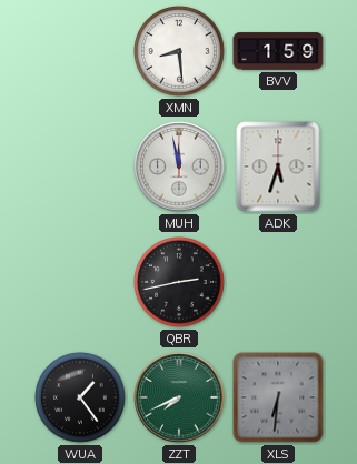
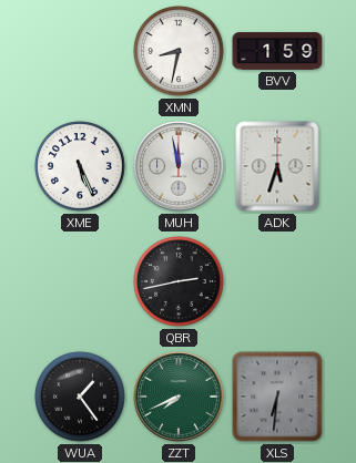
XMN: 8:29 -> 8:32
XME: none -> 5:26
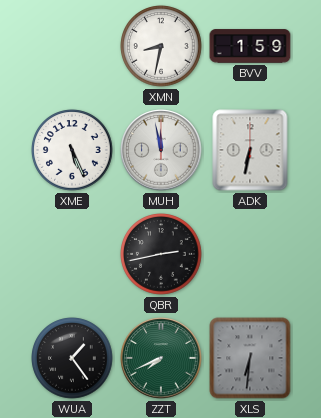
ADK: 5:33 -> 6:32
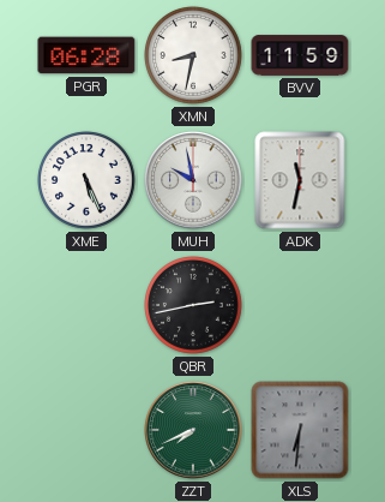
PGR: none -> 06:28
BVV: 1:59 -> 11:59
MUH: 11:58 -> 9:58
ADK: 6:32 -> 11:32
WUA: 1:24 -> none
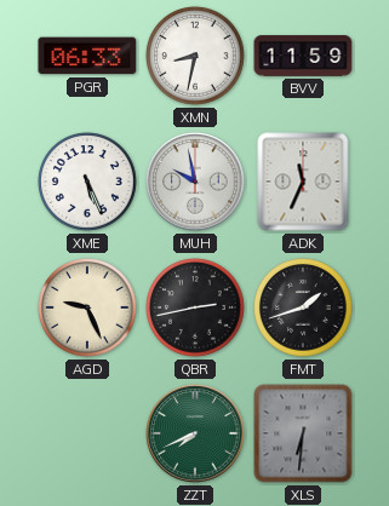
PGR: 06:28 -> 06:33
ADK: 11:32 -> 11:34
AGD: none -> 9:26
FMT: none -> 1:42
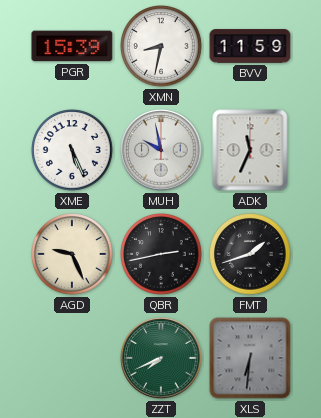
PGR: 06:33 -> 15:39
